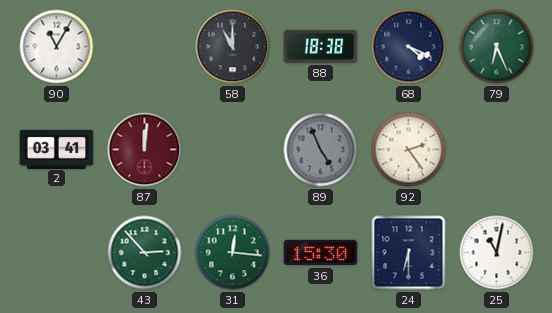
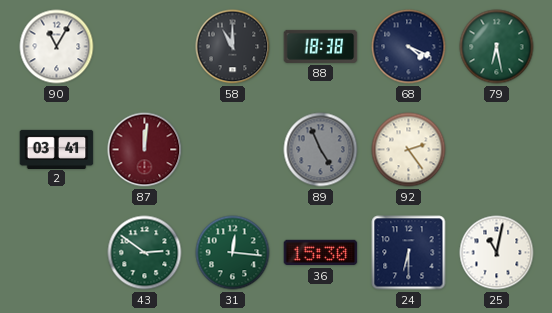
79: 6:26 -> 6:28
43: 2:53 -> 2:51
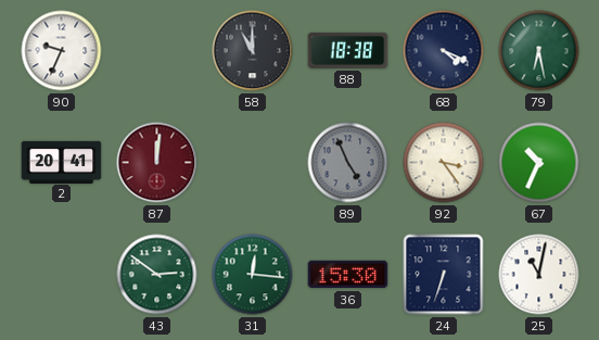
90: 11:05 -> 9:34
2: 03:41 -> 20:41
92: 2:24 -> 3:24
67: none -> 10:34
24: 6:30 -> 6:33
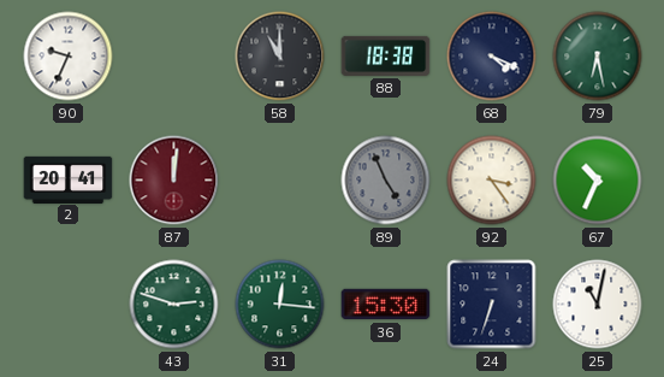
43: 2:51 -> 2:48
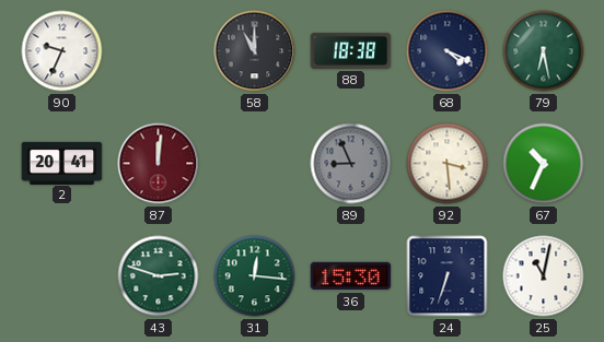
89: 4:56 -> 8:56
92: 3:24 -> 3:29
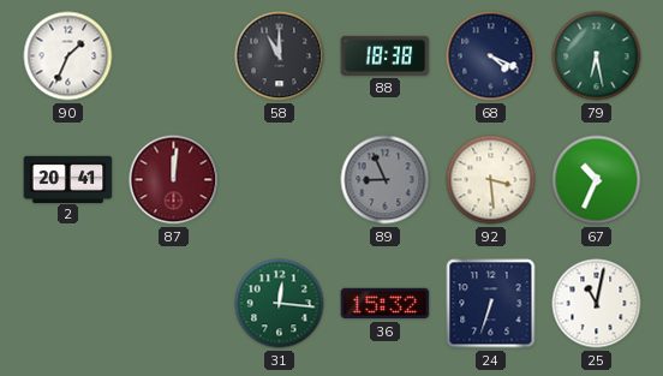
90: 9:34 -> 1:34
43: 2:48 -> none
36: 15:30 -> 15:32
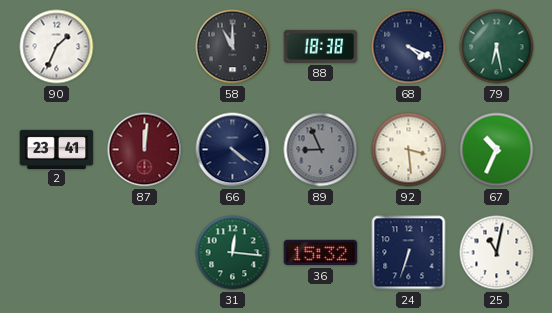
2: 20:41 -> 23:41
66: none -> 4:21
